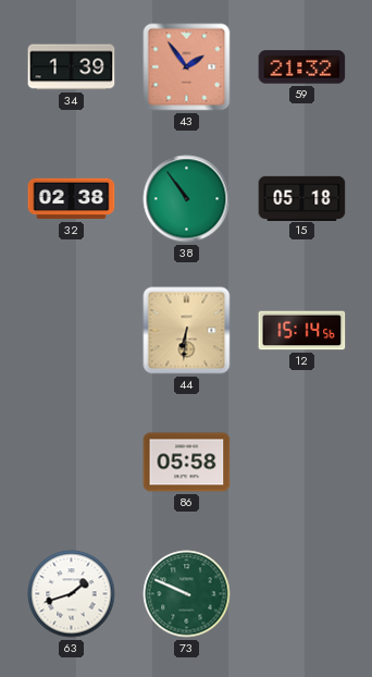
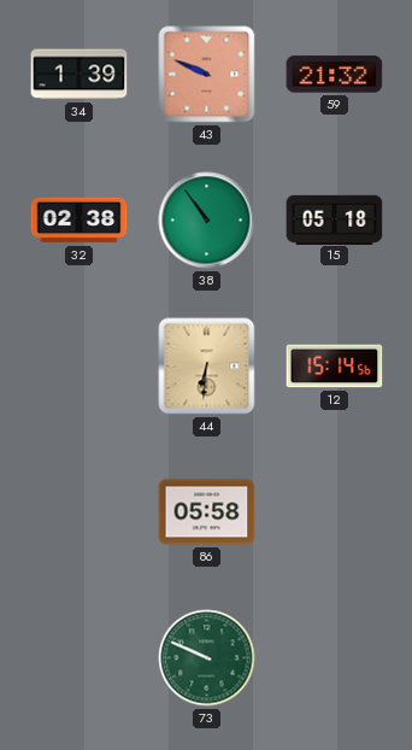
43: 1:54 -> 9:49
63: 1:42 -> none
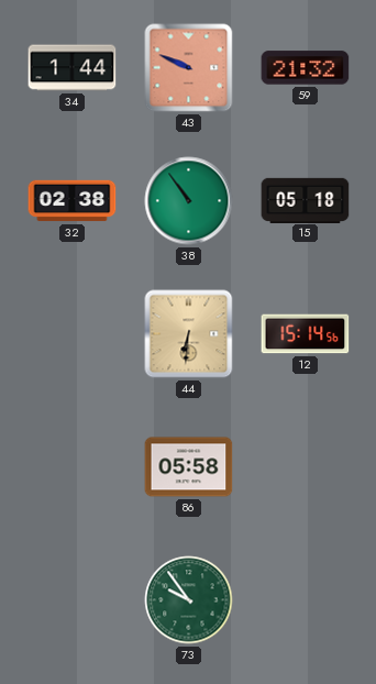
34: 1:39 -> 1:44
73: 9:49 -> 9:54
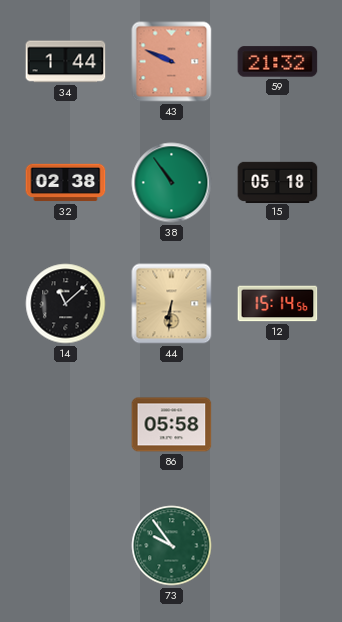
14: none -> 11:08
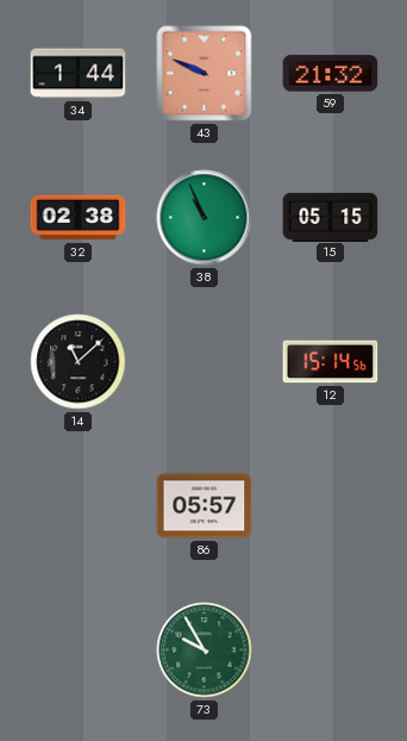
38: 10:54 -> 10:56
15: 05:18 -> 05:15
44: 6:31 -> none
86: 05:58 -> 05:57
73: 9:54 -> 9:55
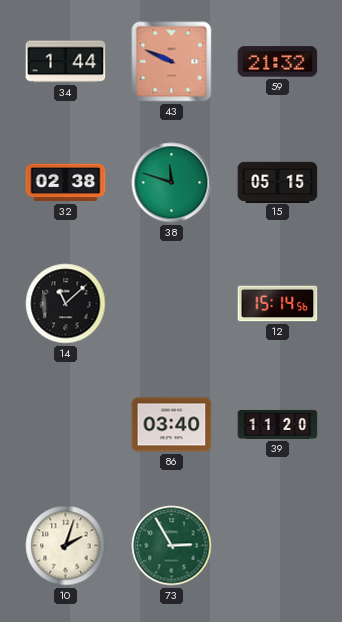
38: 10:56 -> 11:48
86: 05:57 -> 03:40
39: none -> 11:20
10: none -> 2:03
73: 9:55 -> 2:55
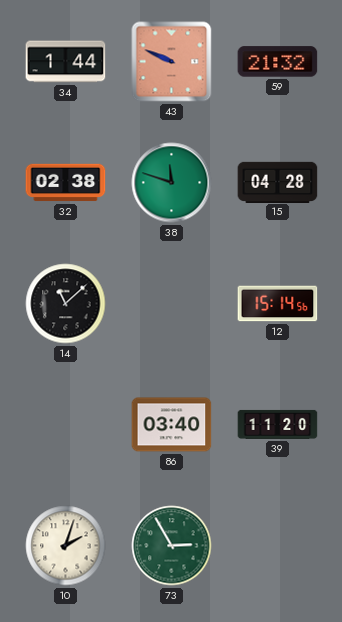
15: 05:15 -> 04:28
